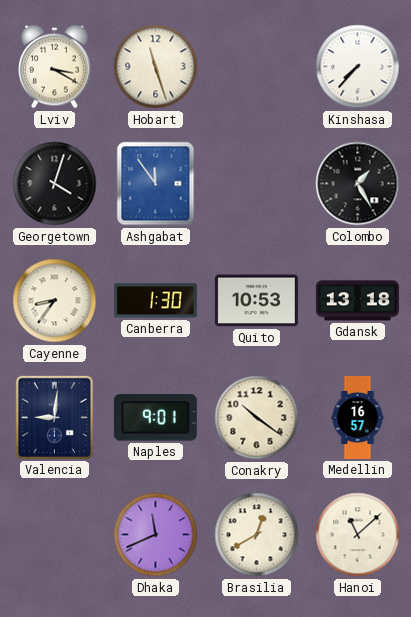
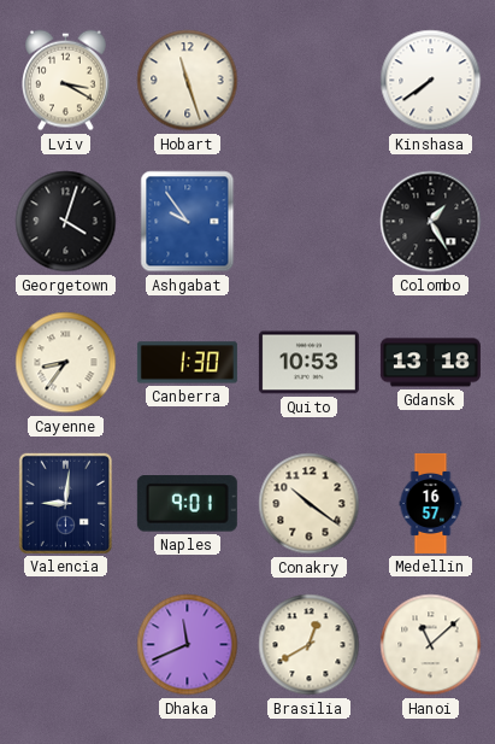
Kinshasa: 7:37 -> 7:39
Ashgabat: 11:54 -> 9:54
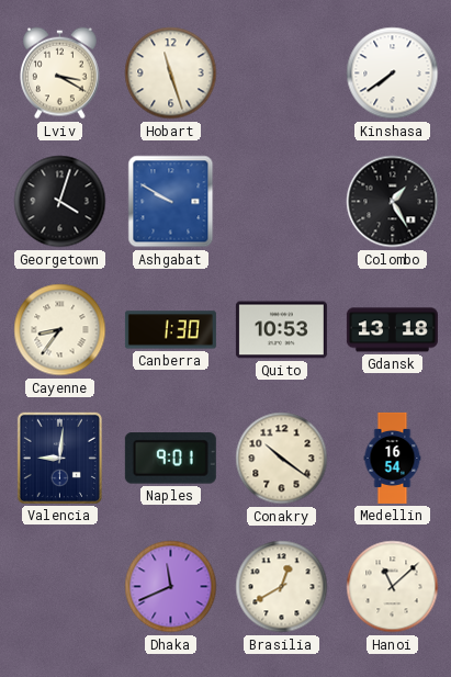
Ashgabat: 9:54 -> 9:50
Medellin: 16:57 -> 16:54
